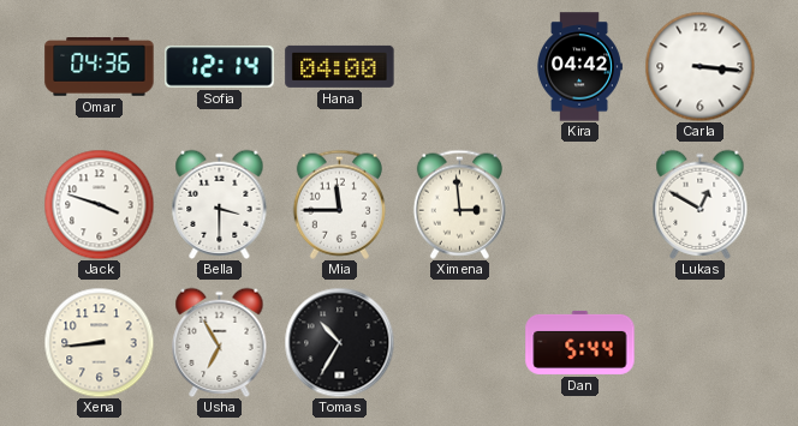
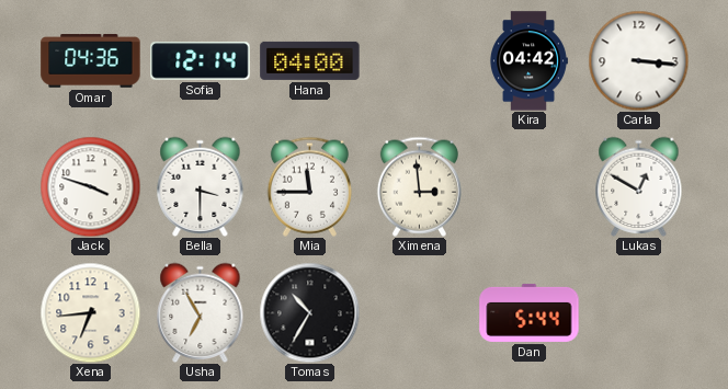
Xena: 8:44 -> 6:44
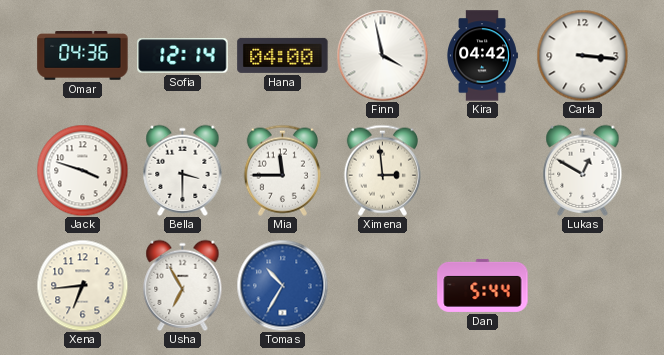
Finn: none -> 3:58
Tomas dial: black -> blue
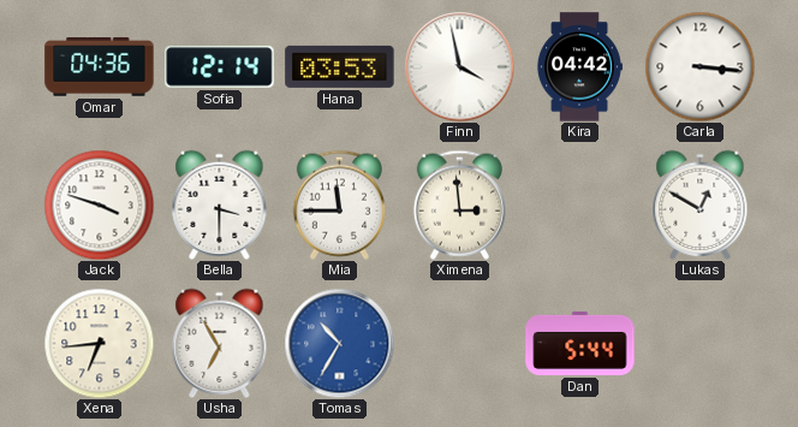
Hana: 04:00 -> 03:53
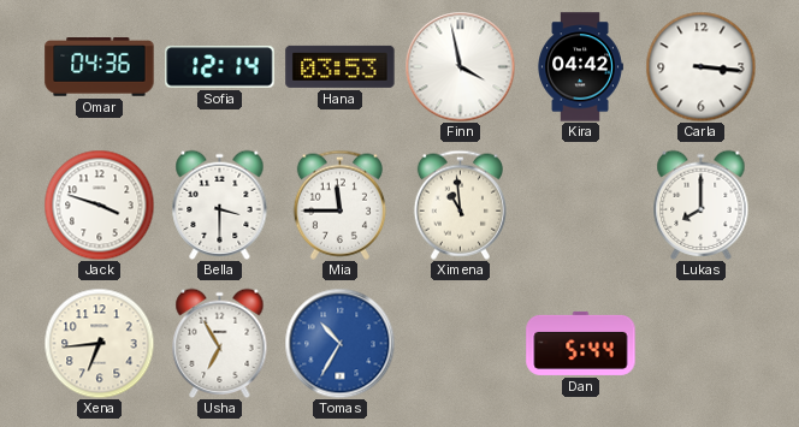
Ximena: 2:59 -> 10:59
Lukas: 12:50 -> 8:00
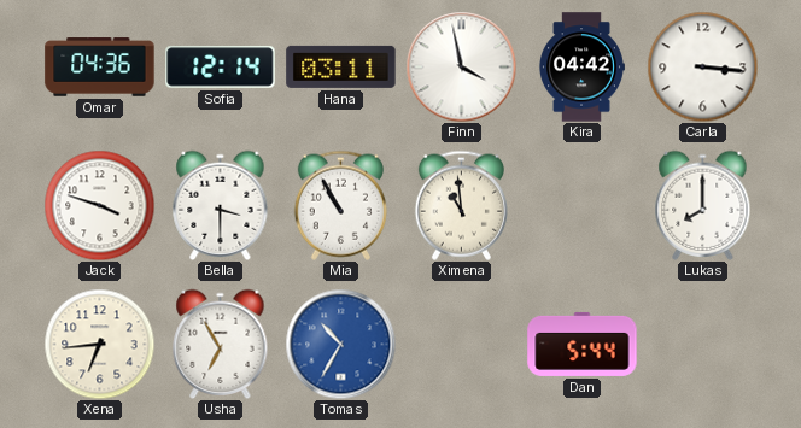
Hana: 03:53 -> 03:11
Mia: 11:45 -> 10:55
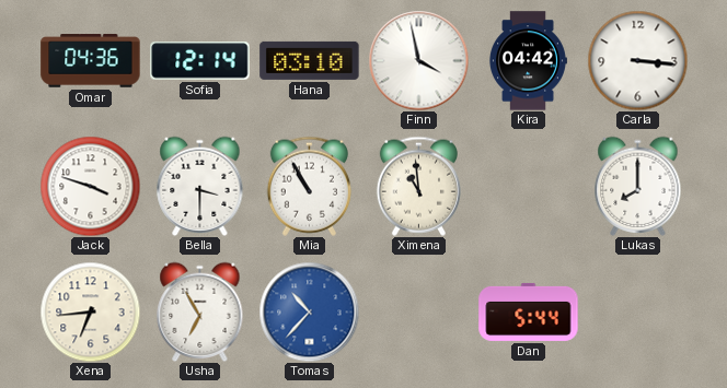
Hana: 03:11 -> 03:10
Tomas: 10:35 -> 10:37
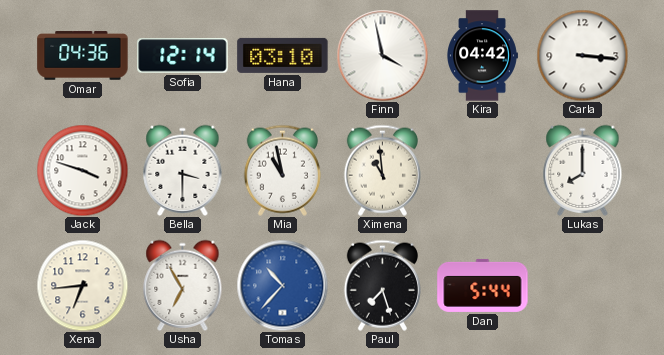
Mia: 10:55 -> 10:58
Paul: none -> 7:27
